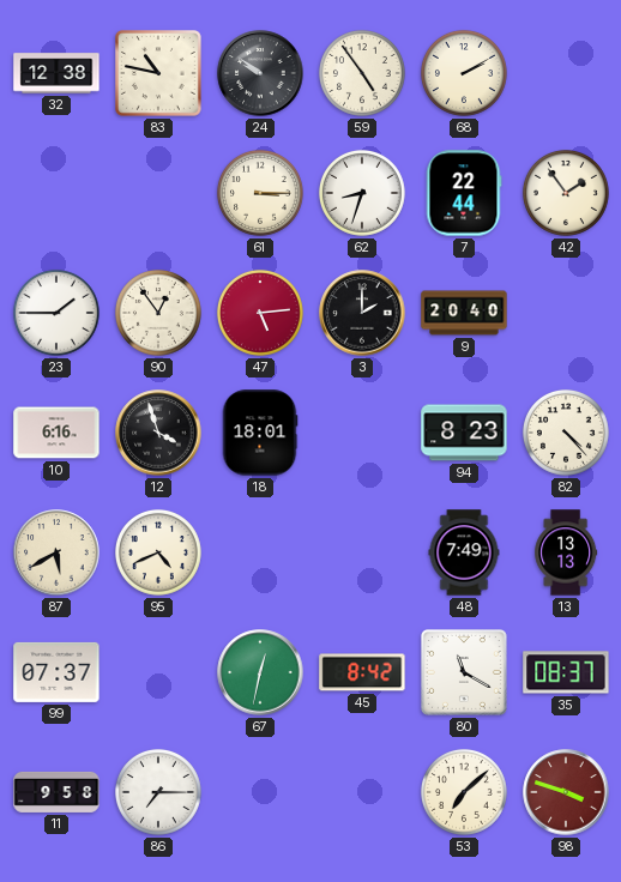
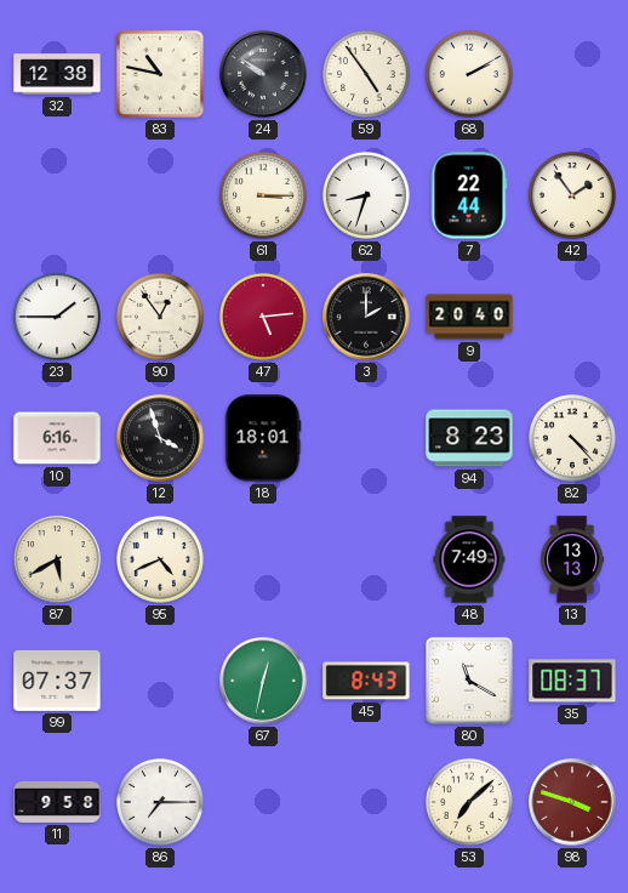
45: 8:42 -> 8:43
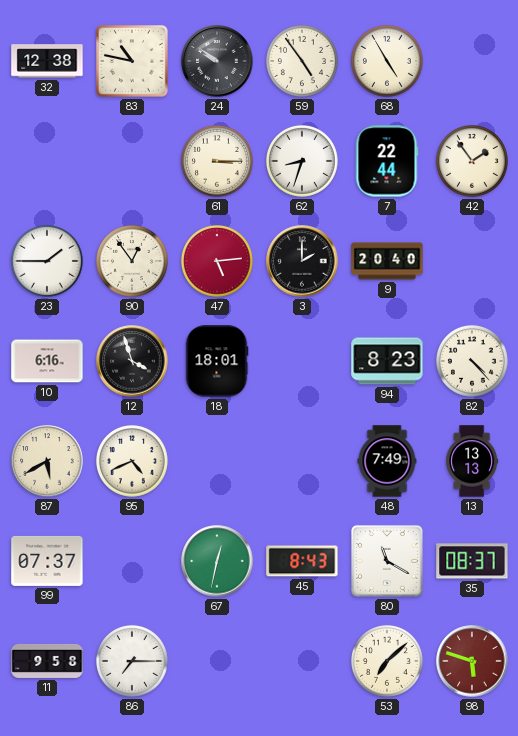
68: 2:10 -> 4:55
98: 3:48 -> 5:48
